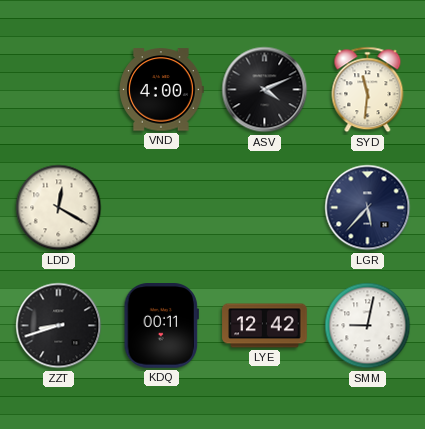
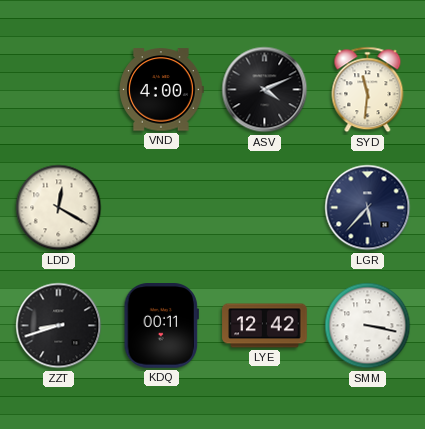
SMM: 9:02 -> 3:17
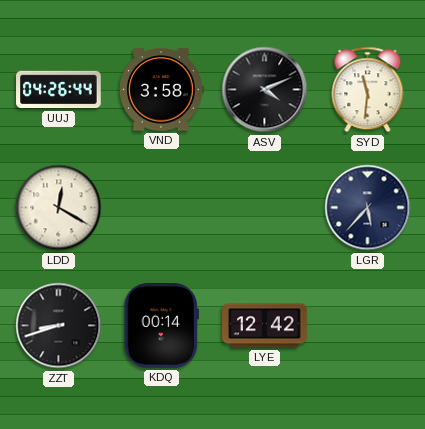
UUJ: none -> 04:26
VND: 4:00 -> 3:58
KDQ: 00:11 -> 00:14
SMM: 3:17 -> none
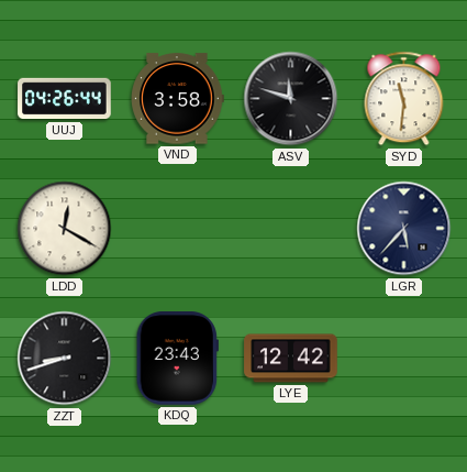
ASV: 4:11 -> 11:48
KDQ: 00:14 -> 23:43
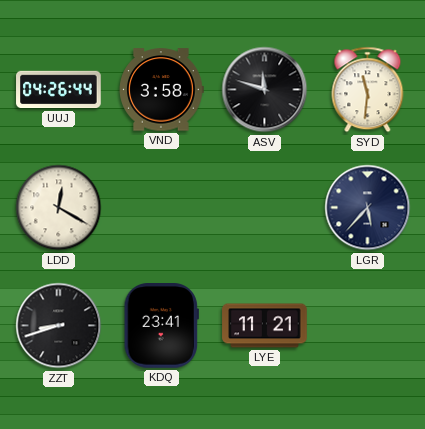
KDQ: 23:43 -> 23:41
LYE: 12:42 -> 11:21
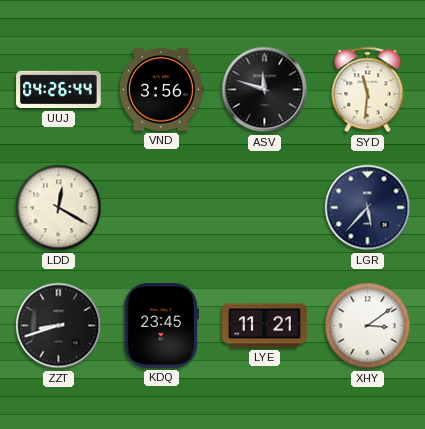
VND: 3:58 -> 3:56
KDQ: 23:41 -> 23:45
XHY: none -> 3:09
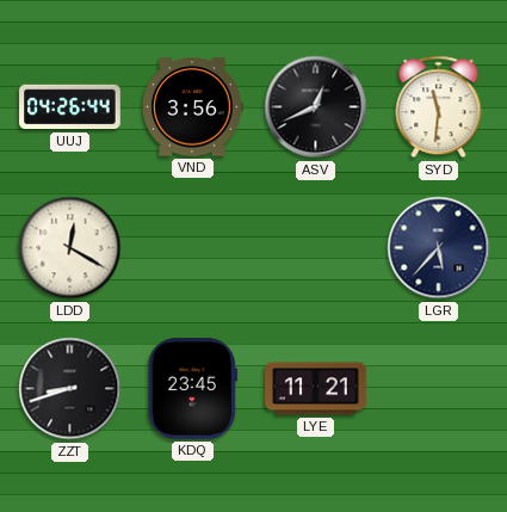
ASV: 11:48 -> 12:41
XHY: 3:09 -> none
